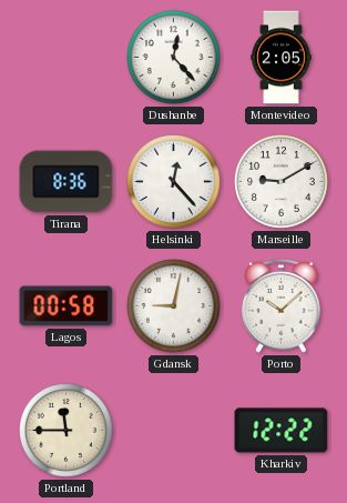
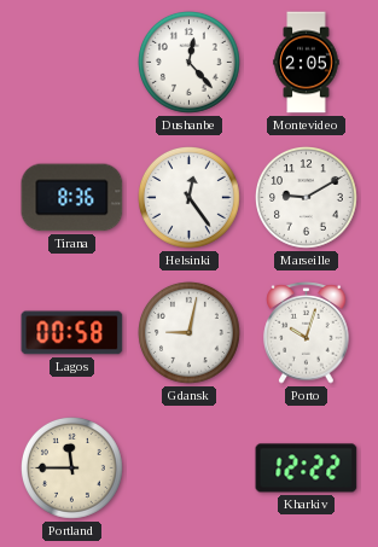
Helsinki: 12:23 -> 12:24
Porto: 10:08 -> 10:03
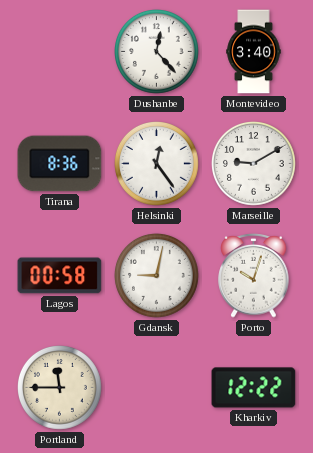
Montevideo: 2:05 -> 3:40
